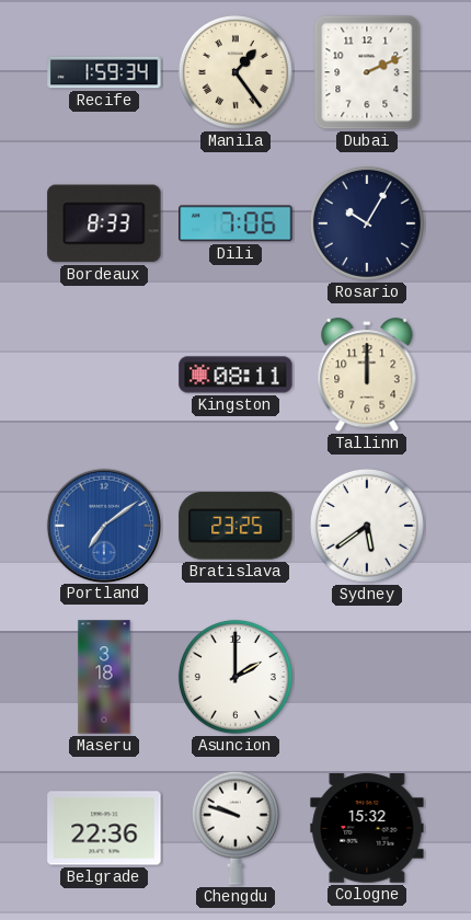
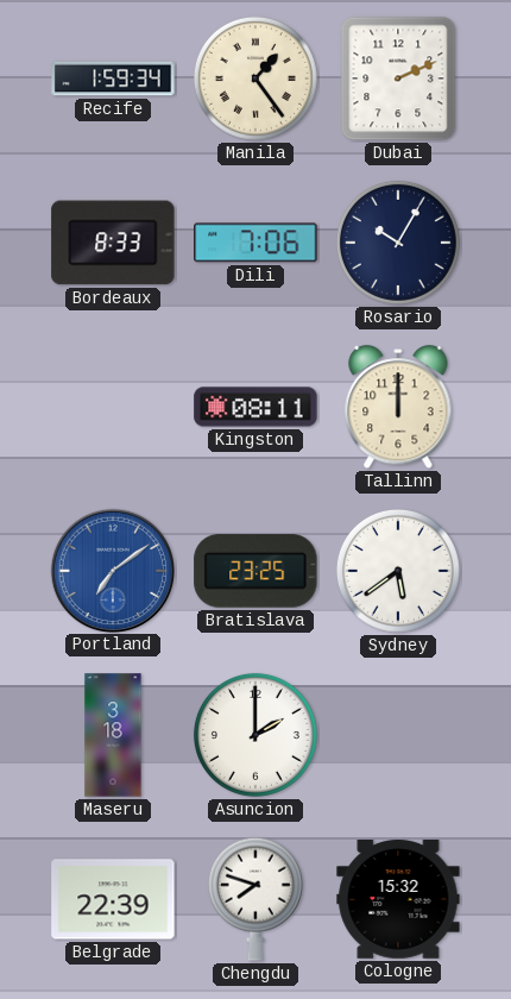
Belgrade: 22:36 -> 22:39
Chengdu: 9:48 -> 7:48
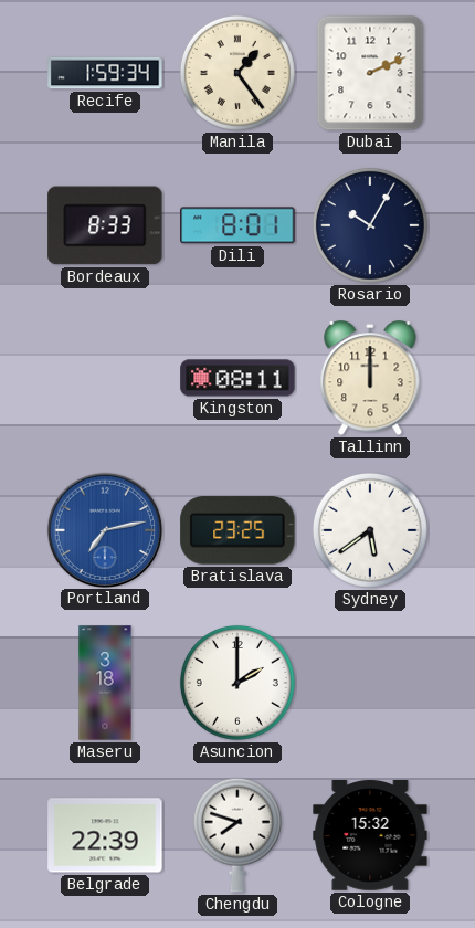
Dili: 7:06 -> 8:01
Portland: 7:09 -> 7:13
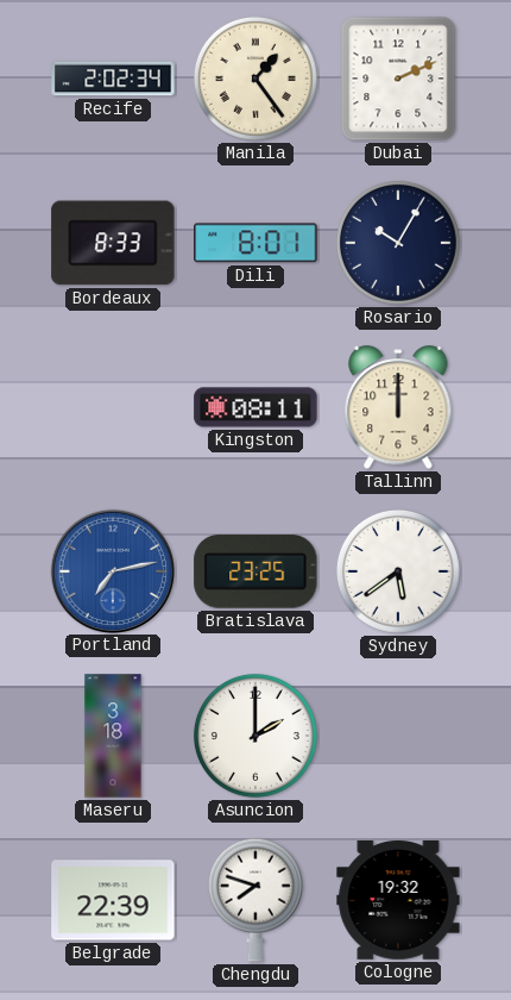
Recife: 1:59 -> 2:02
Cologne: 15:32 -> 19:32
